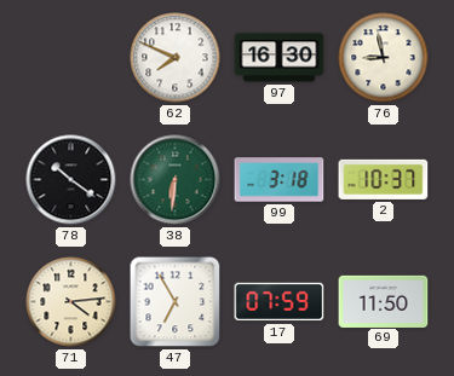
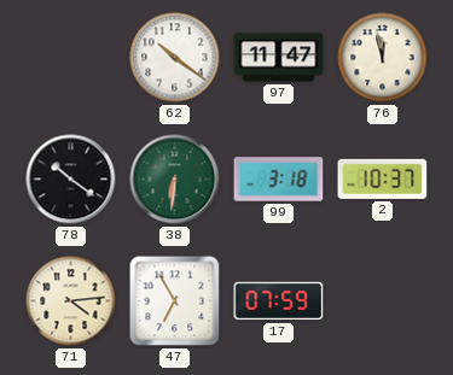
62: 7:49 -> 10:21
97: 16:30 -> 11:47
76: 8:58 -> 11:58
69: 11:50 -> none
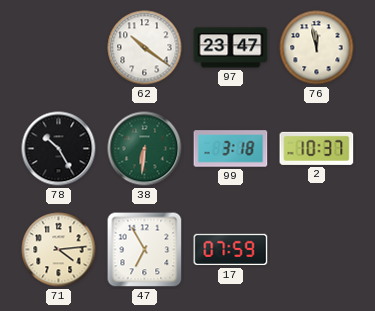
97: 11:47 -> 23:47
78: 10:21 -> 10:25
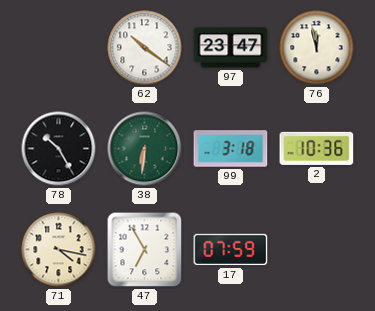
2: 10:37 -> 10:36
71: 4:14 -> 4:17
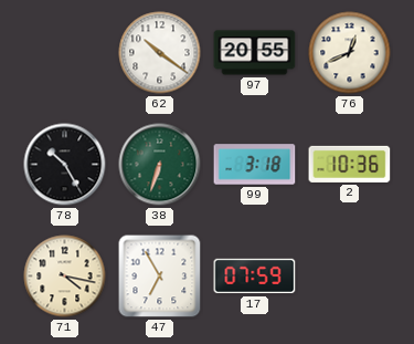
97: 23:47 -> 20:55
76: 11:58 -> 12:41
38: 6:31 -> 6:33
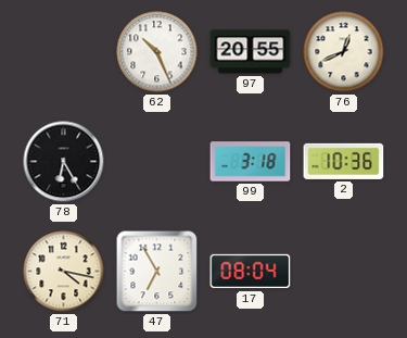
62: 10:21 -> 10:26
78: 10:25 -> 6:25
38: 6:33 -> none
17: 07:59 -> 08:04
